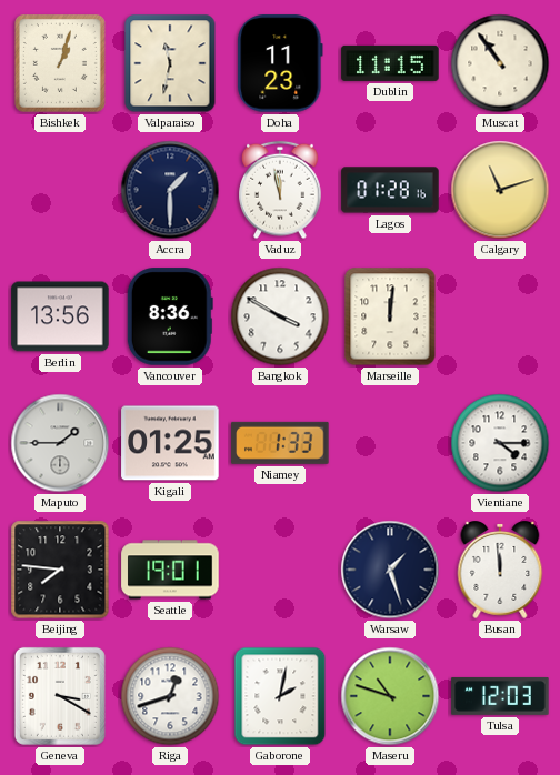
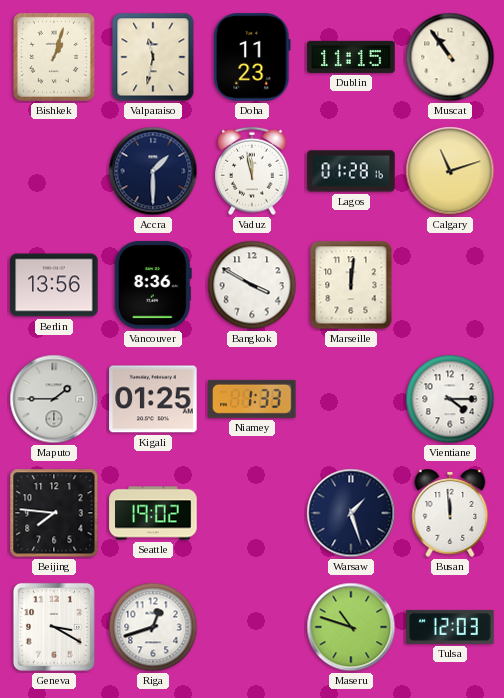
Seattle: 19:01 -> 19:02
Gaborone: 2:02 -> none
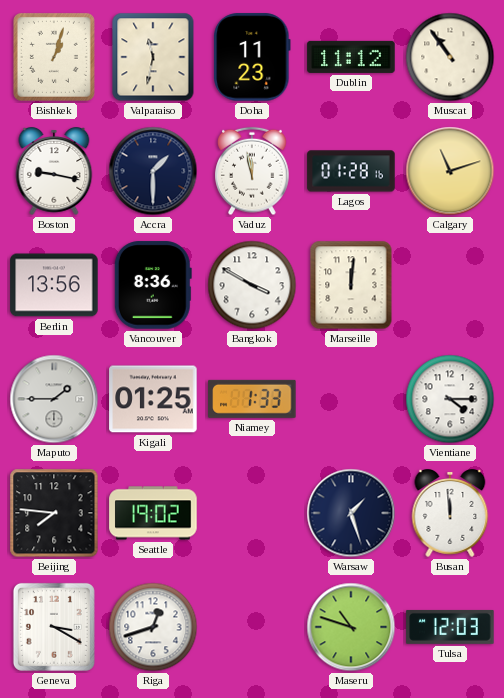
Dublin: 11:15 -> 11:12
Boston: none -> 9:17
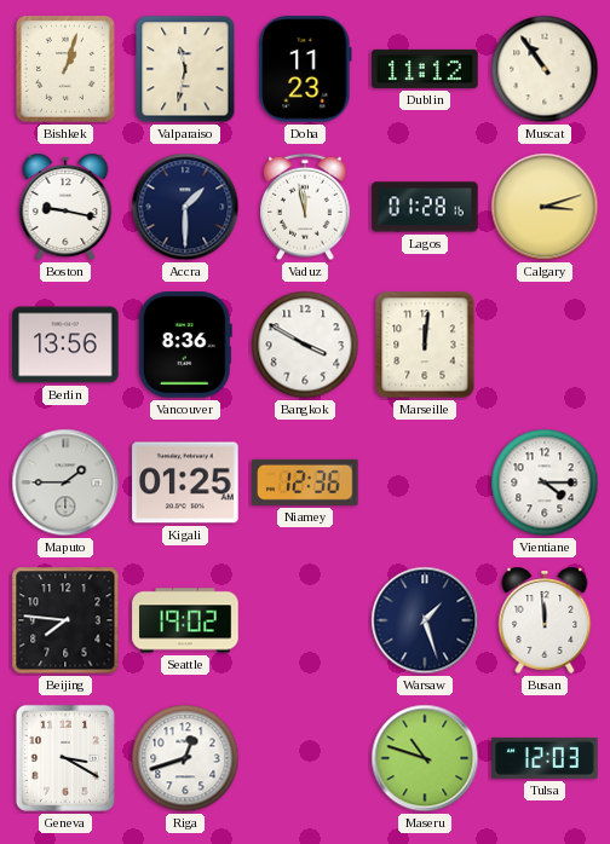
Calgary: 11:12 -> 3:12
Niamey: 1:33 -> 12:36
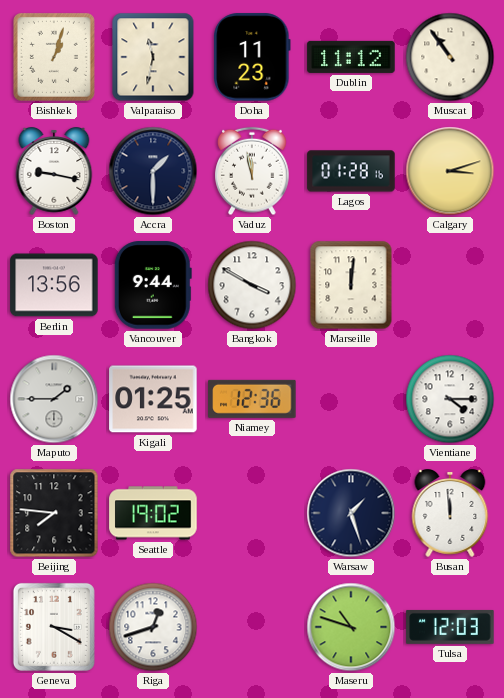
Vancouver: 8:36 -> 9:44
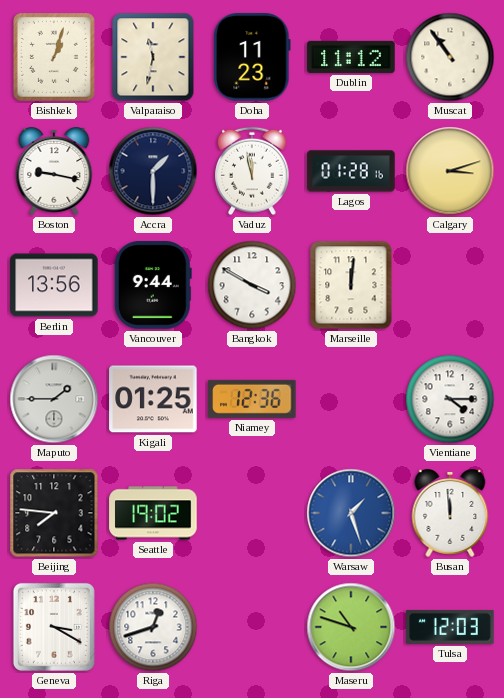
Warsaw dial: navy -> blue
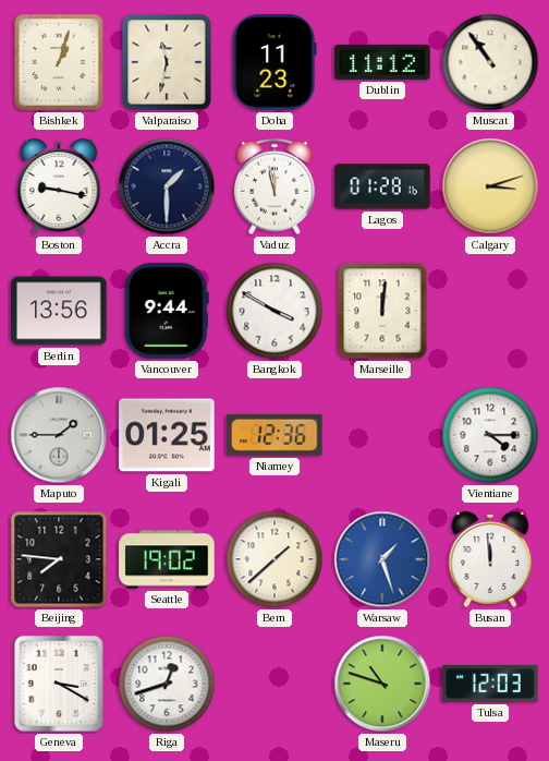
Bern: none -> 1:38
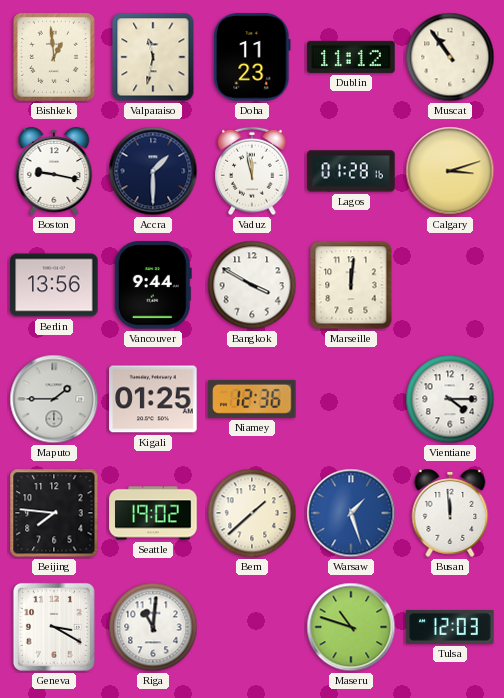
Bishkek: 1:03 -> 12:59
Riga: 12:42 -> 11:01
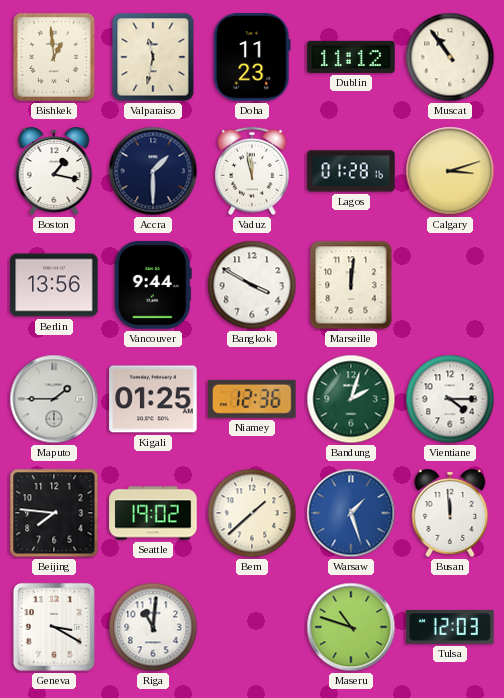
Boston: 9:17 -> 1:17
Bandung: none -> 2:03
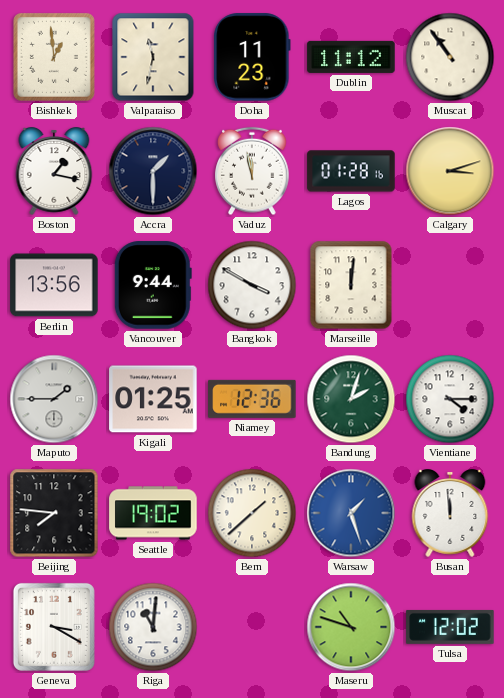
Tulsa: 12:03 -> 12:02
